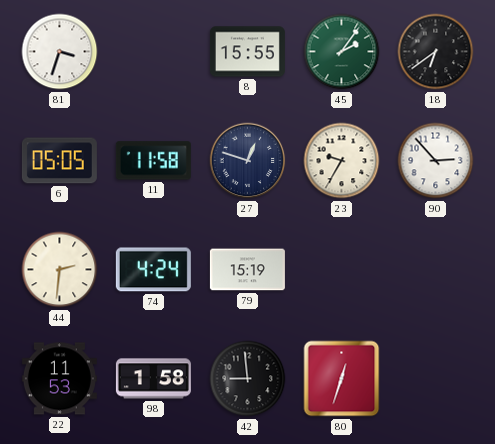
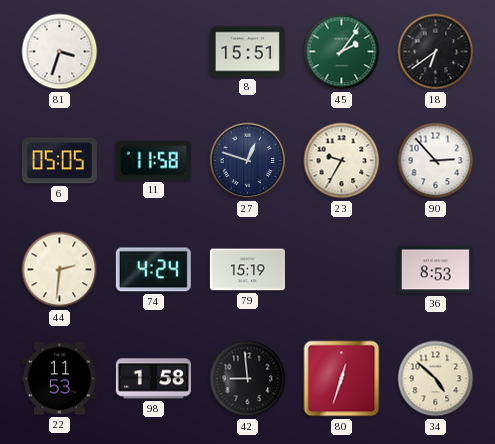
8: 15:55 -> 15:51
36: none -> 8:53
34: none -> 4:52
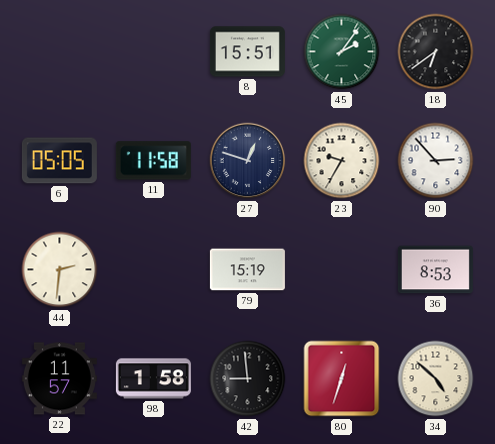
81: 3:33 -> none
74: 4:24 -> none
22: 11:53 -> 11:57
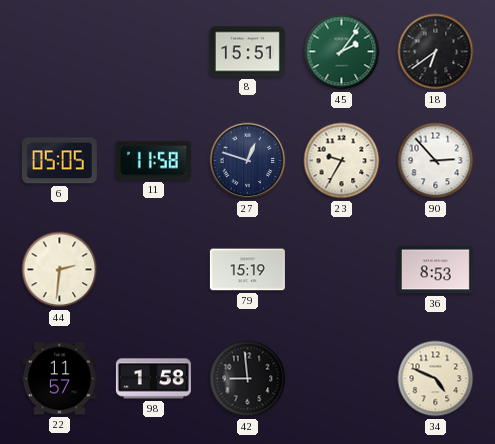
80: 12:33 -> none
34: 4:52 -> 4:49
